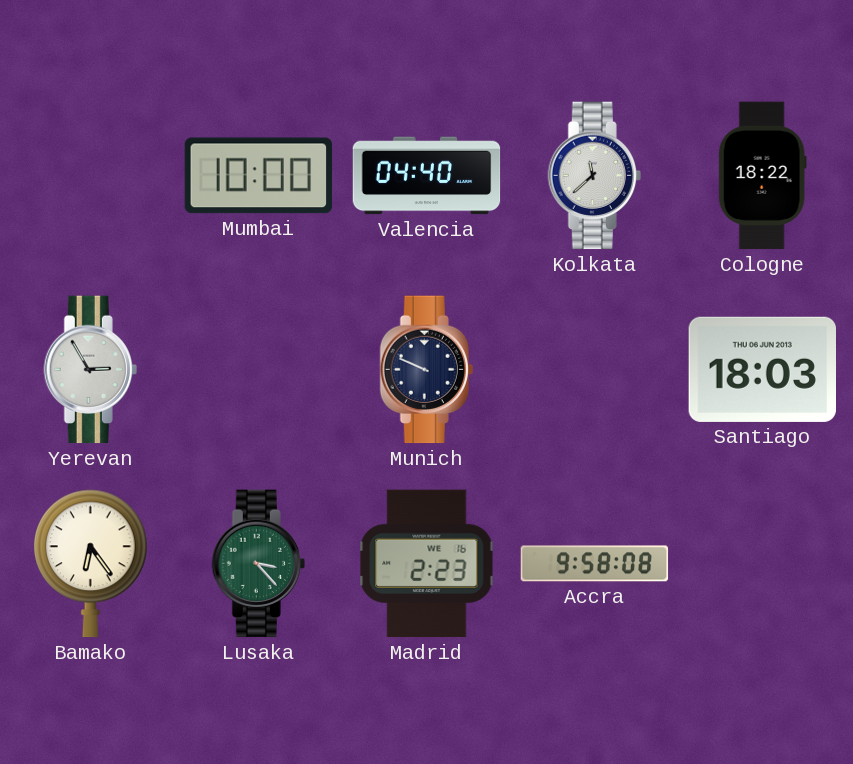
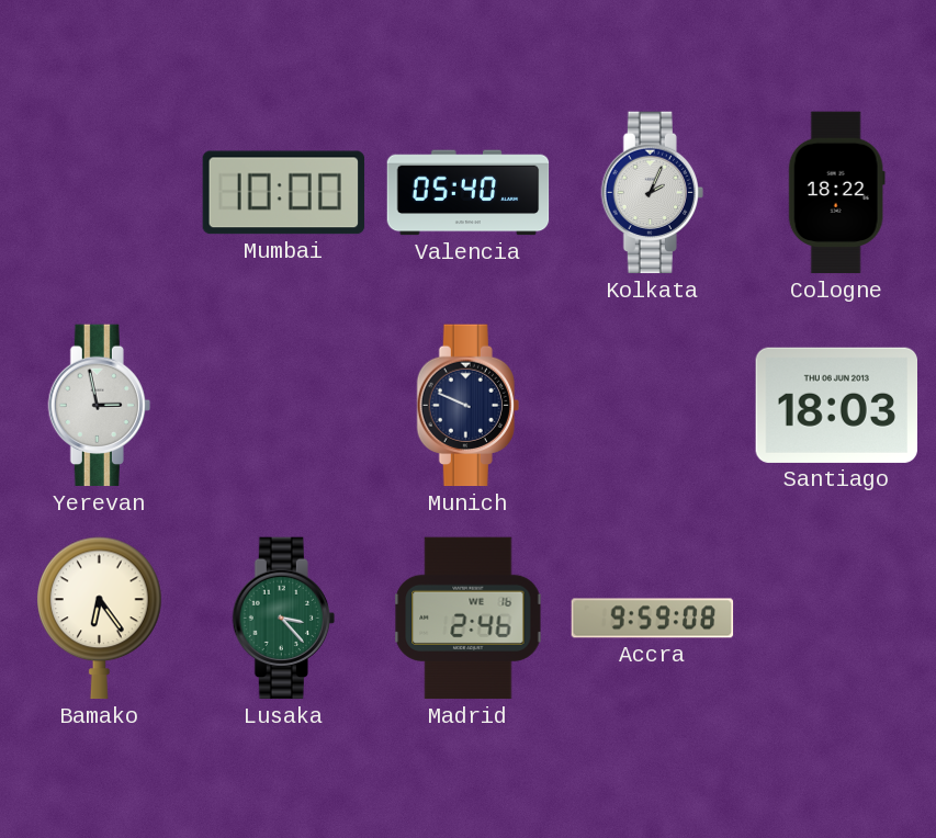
Valencia: 04:40 -> 05:40
Kolkata: 11:38 -> 2:04
Yerevan: 2:55 -> 2:58
Madrid: 2:23 -> 2:46
Accra: 9:58 -> 9:59
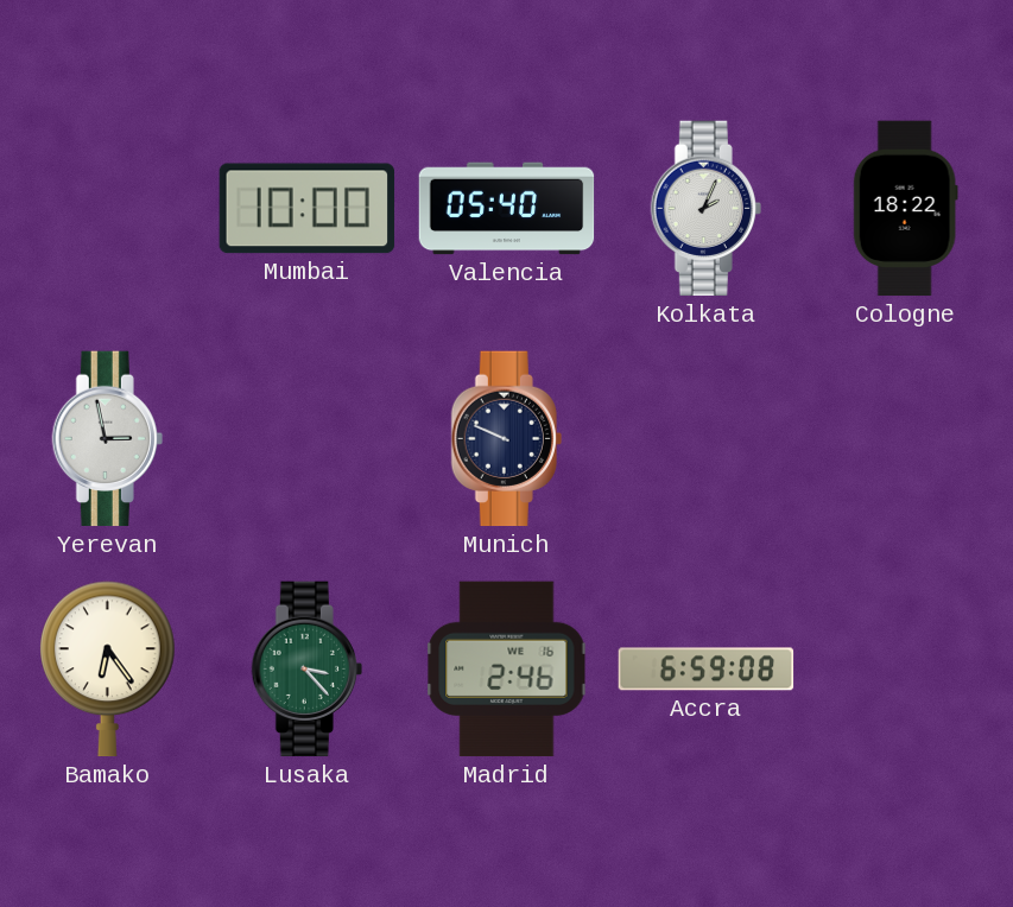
Santiago: 18:03 -> none
Accra: 9:59 -> 6:59
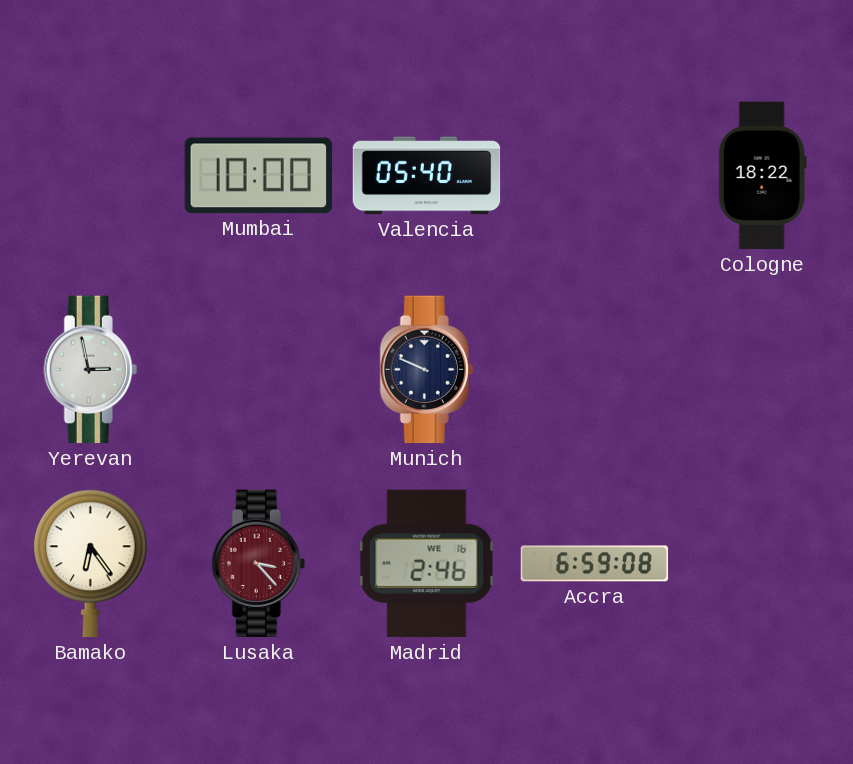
Kolkata: 2:04 -> none
Lusaka dial: green -> burgundy
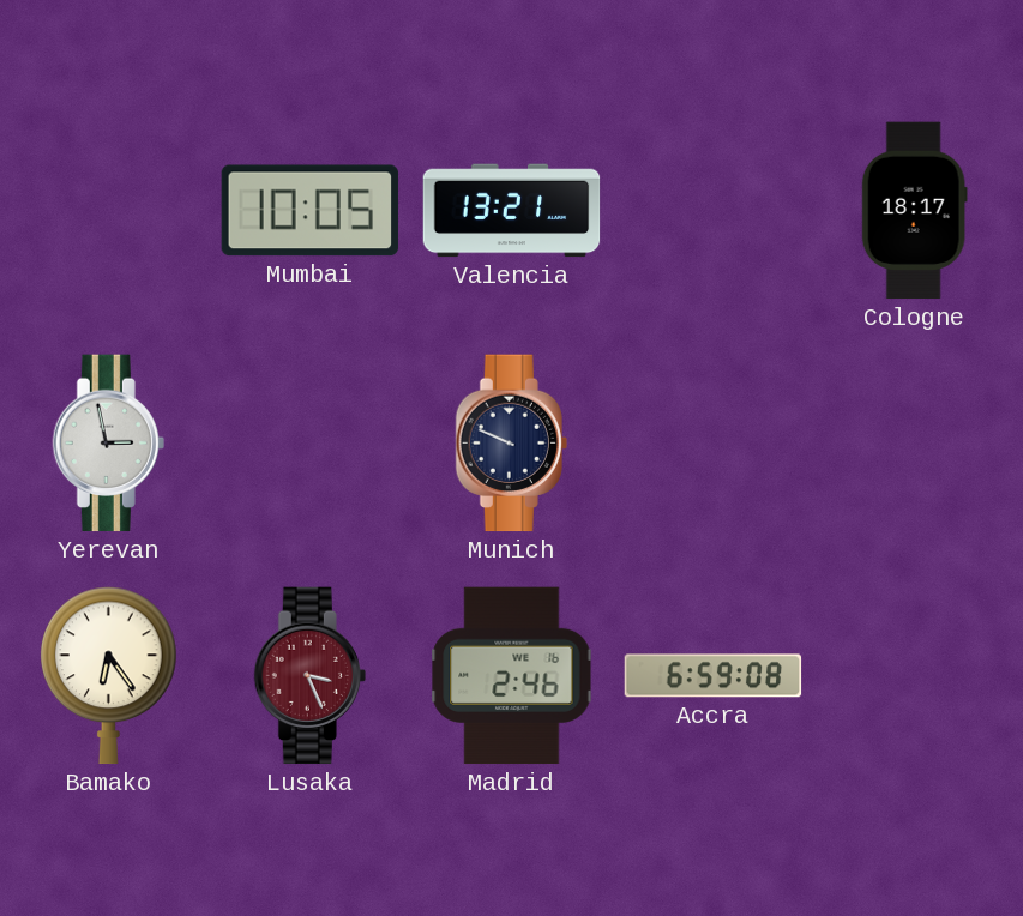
Mumbai: 10:00 -> 10:05
Valencia: 05:40 -> 13:21
Cologne: 18:22 -> 18:17
Lusaka: 3:23 -> 3:26
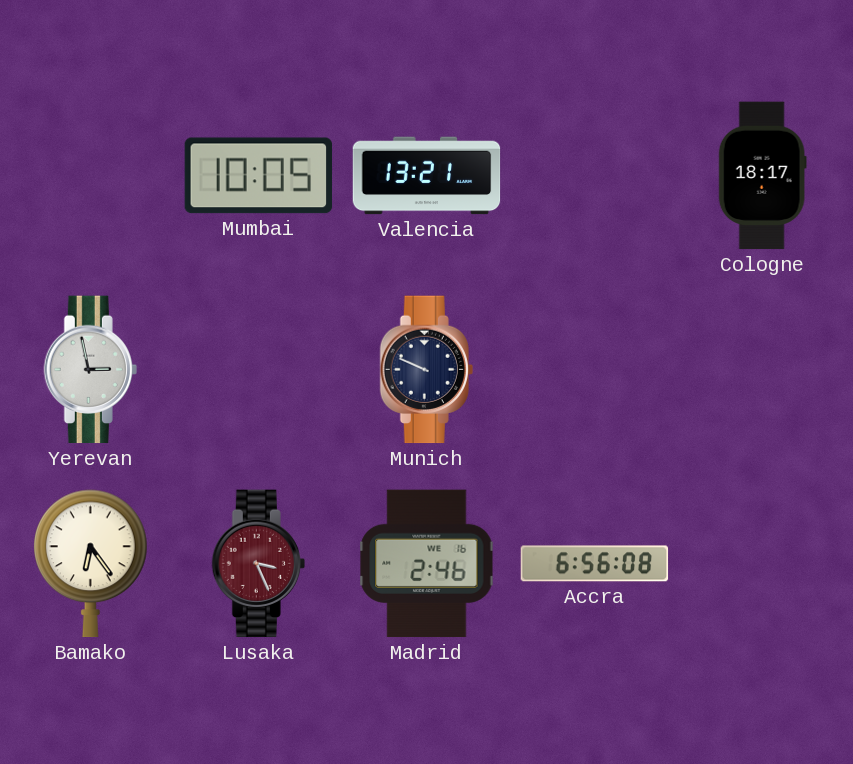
Accra: 6:59 -> 6:56
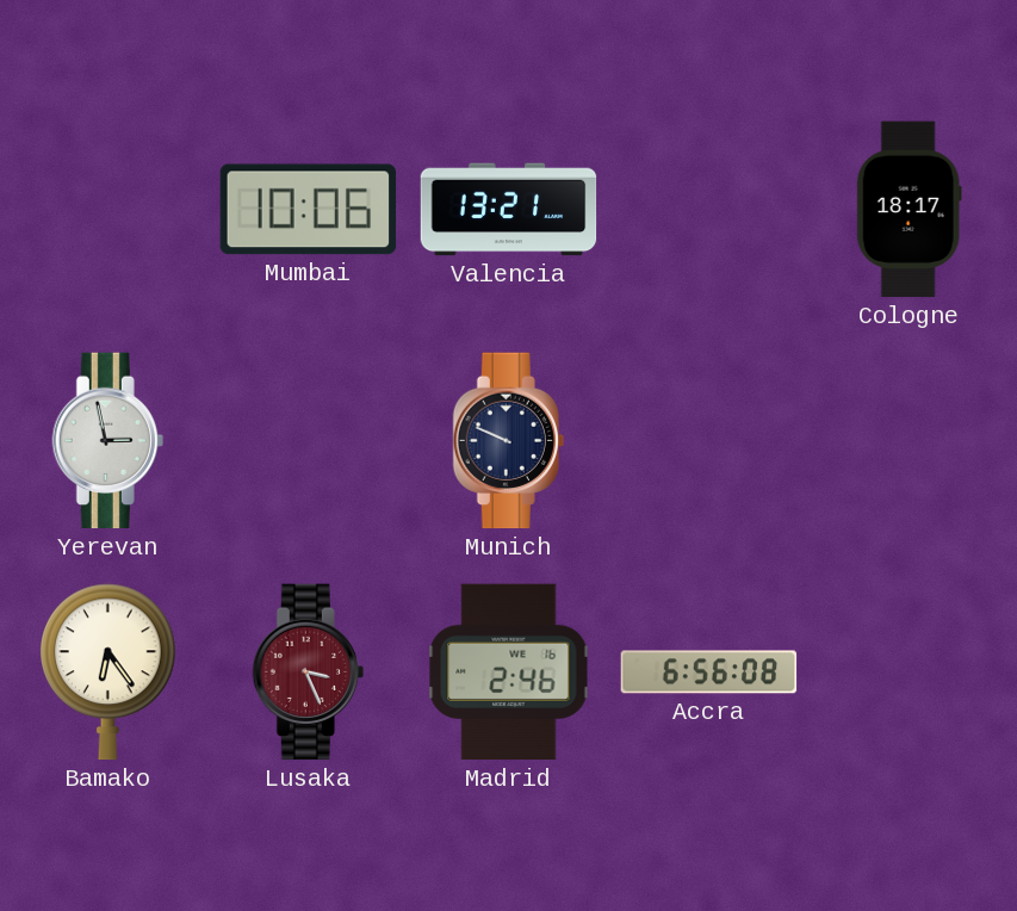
Mumbai: 10:05 -> 10:06
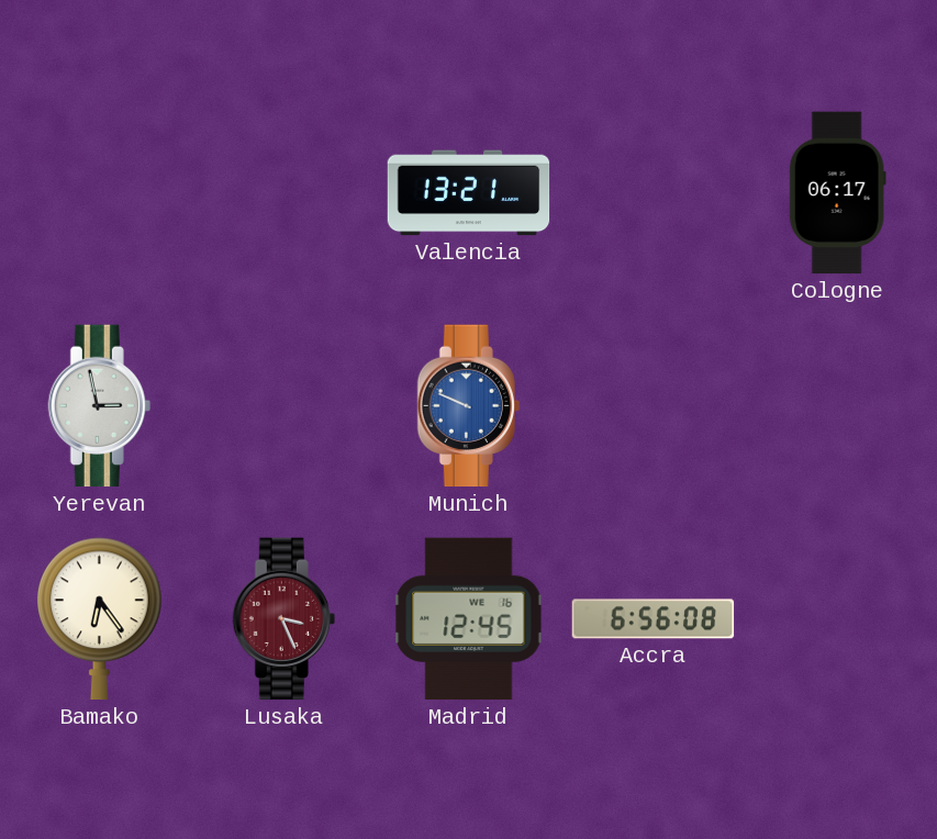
Mumbai: 10:06 -> none
Cologne: 18:17 -> 06:17
Munich dial: navy -> blue
Madrid: 2:46 -> 12:45
